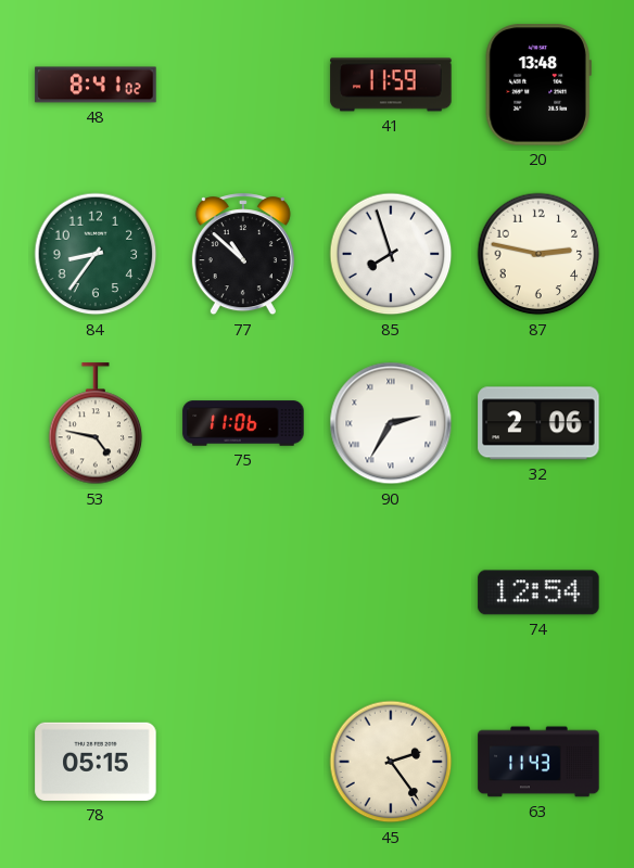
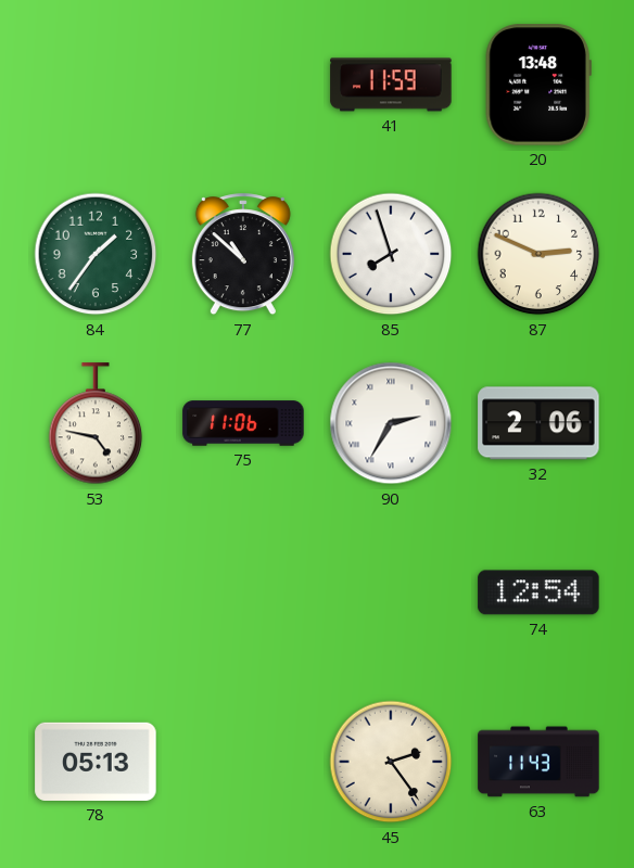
48: 8:41 -> none
84: 8:36 -> 1:36
87: 2:47 -> 2:49
78: 05:15 -> 05:13
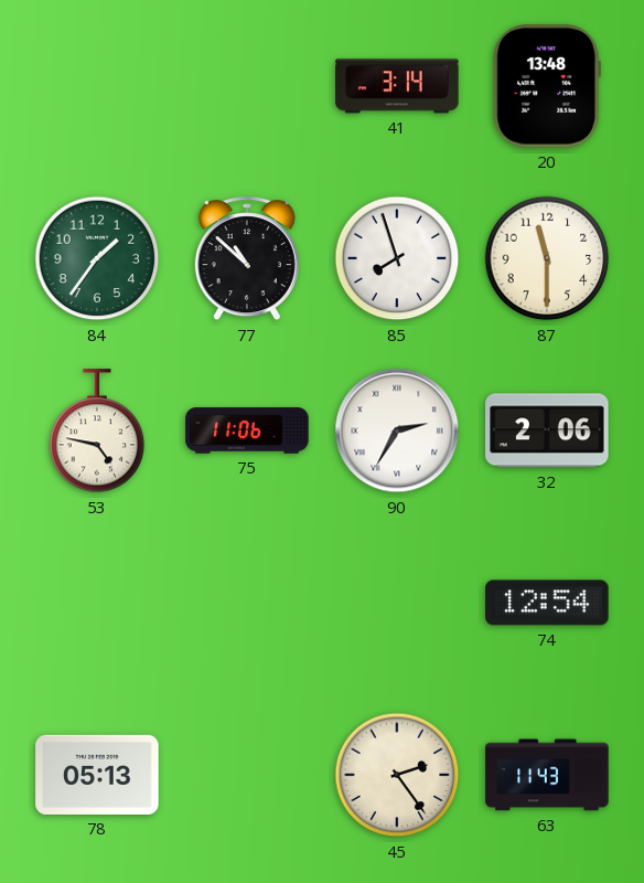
41: 11:59 -> 3:14
87: 2:49 -> 11:30
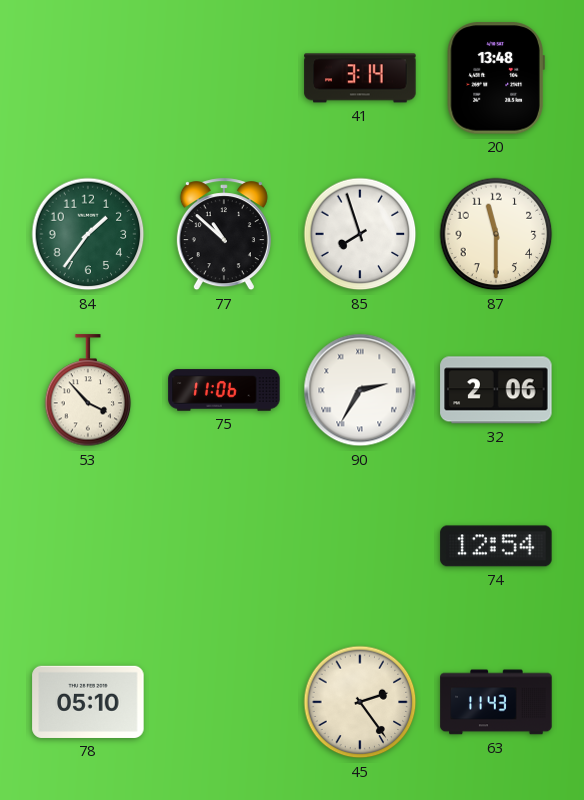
53: 4:47 -> 3:53
78: 05:13 -> 05:10
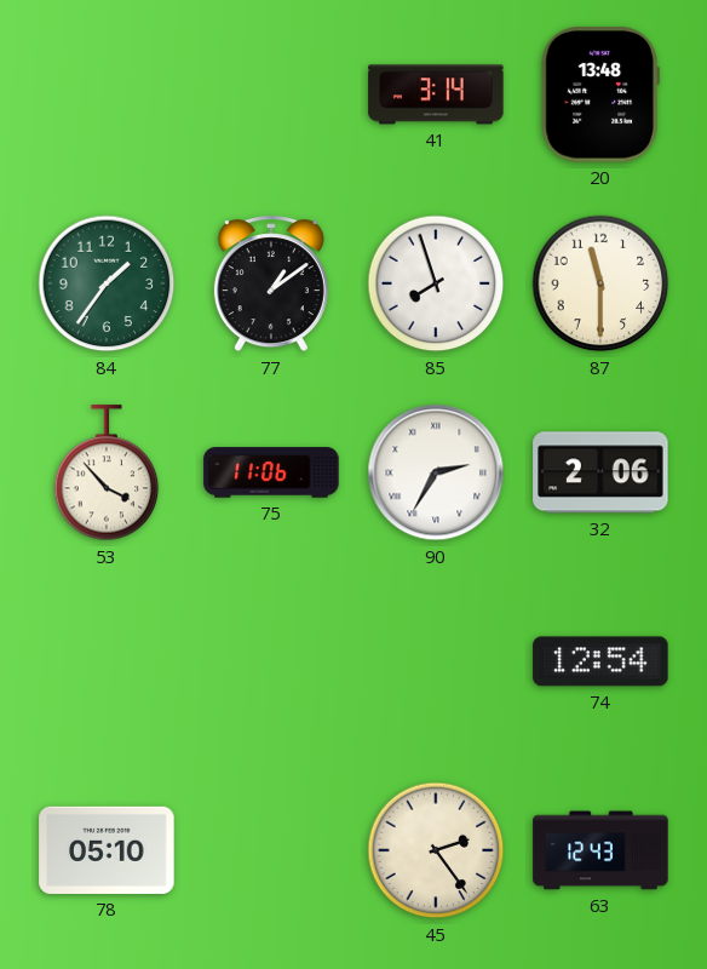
77: 10:52 -> 1:09
63: 11:43 -> 12:43
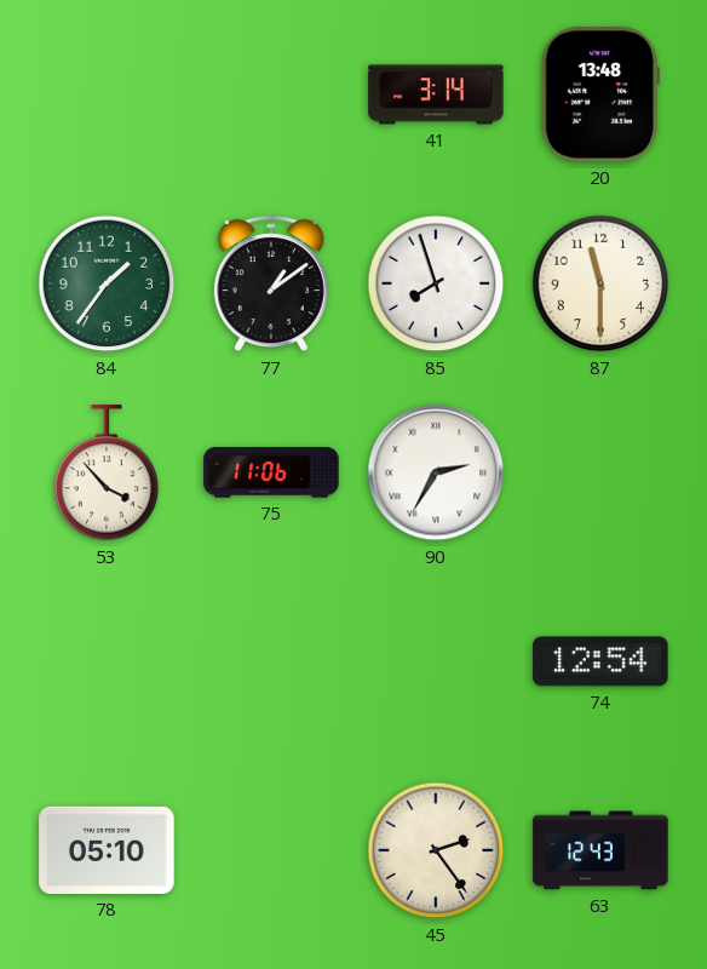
32: 2:06 -> none
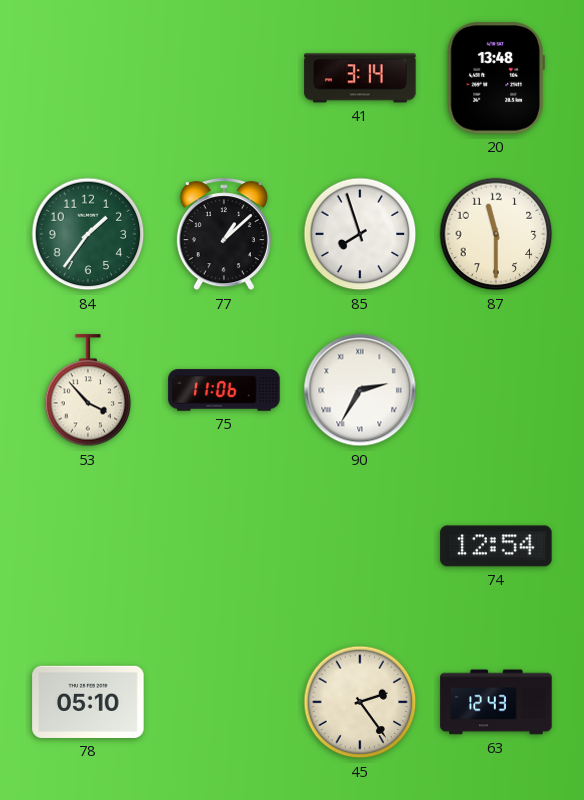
77: 1:09 -> 1:08
